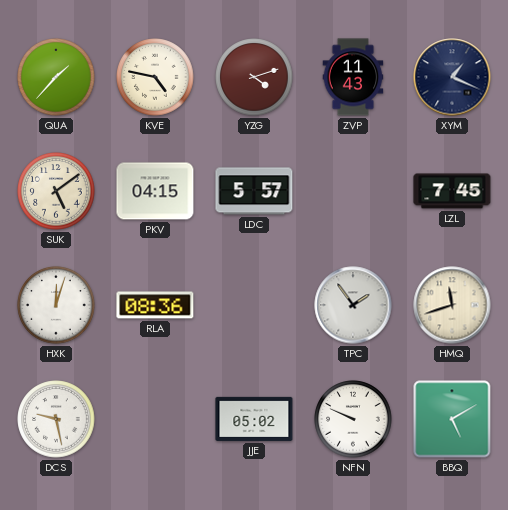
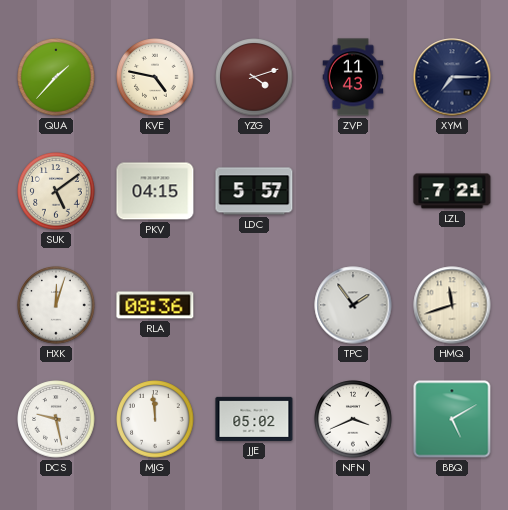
XYM: 1:19 -> 7:15
LZL: 7:45 -> 7:21
MJG: none -> 11:59
NFN: 9:49 -> 3:41
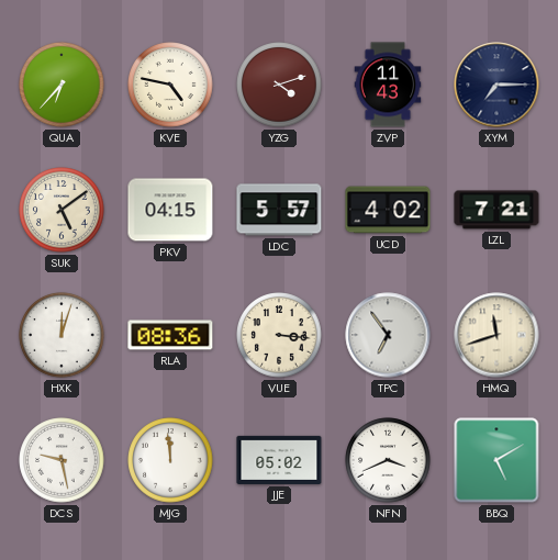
QUA: 1:37 -> 6:37
UCD: none -> 4:02
VUE: none -> 3:16
TPC: 1:54 -> 6:54
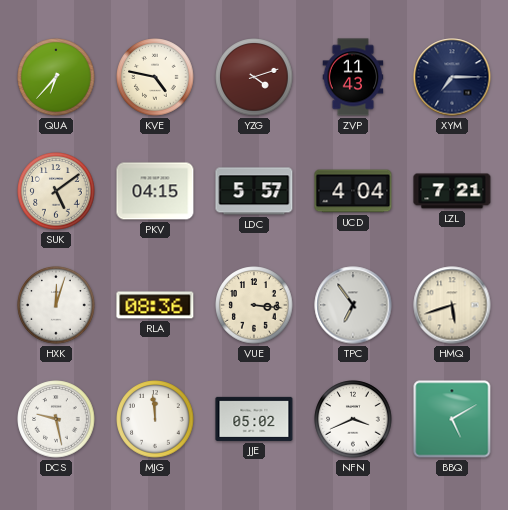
UCD: 4:02 -> 4:04
HMQ: 11:42 -> 5:42
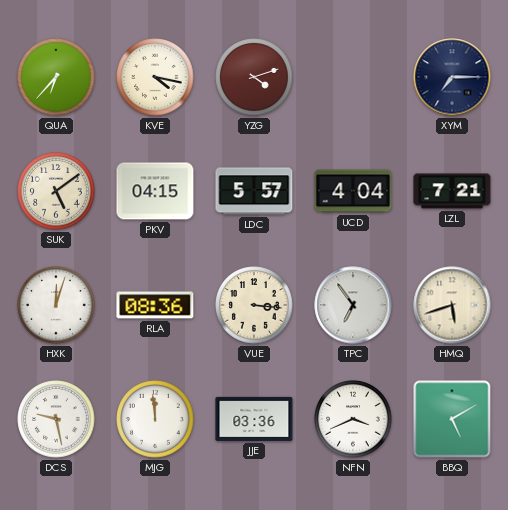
KVE: 4:47 -> 4:17
ZVP: 11:43 -> none
JJE: 05:02 -> 03:36
